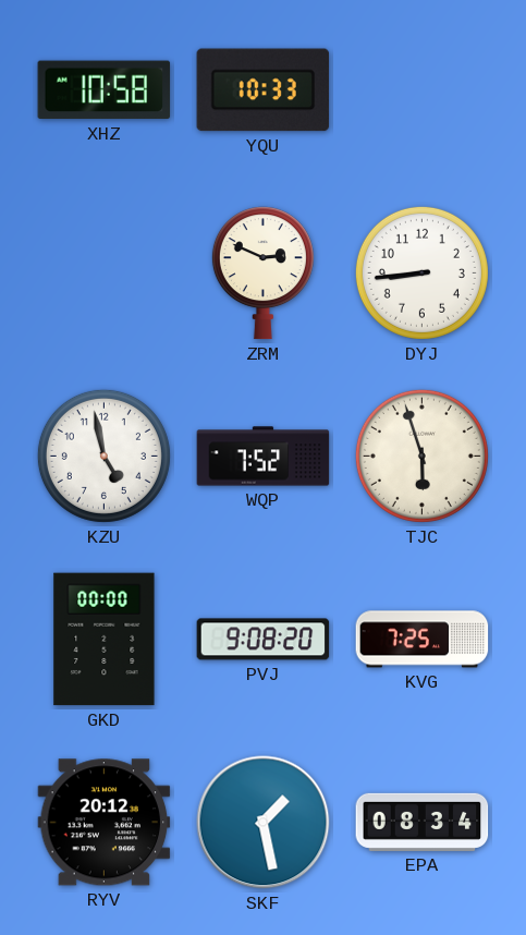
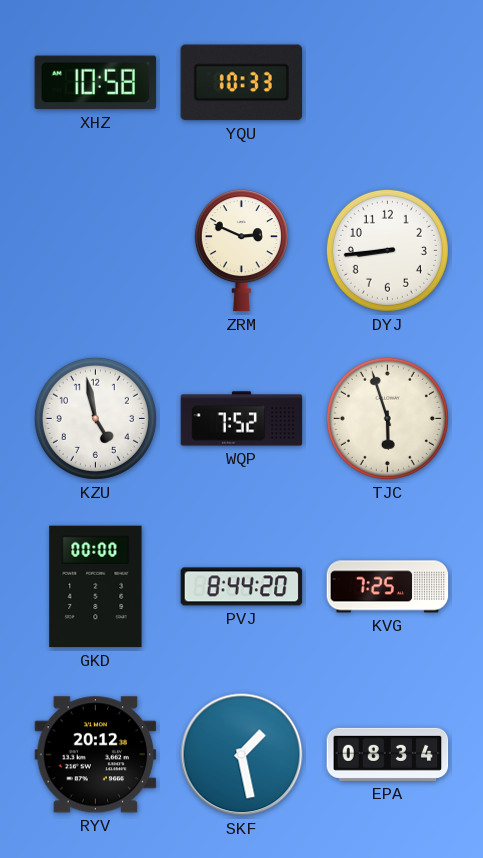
PVJ: 9:08 -> 8:44
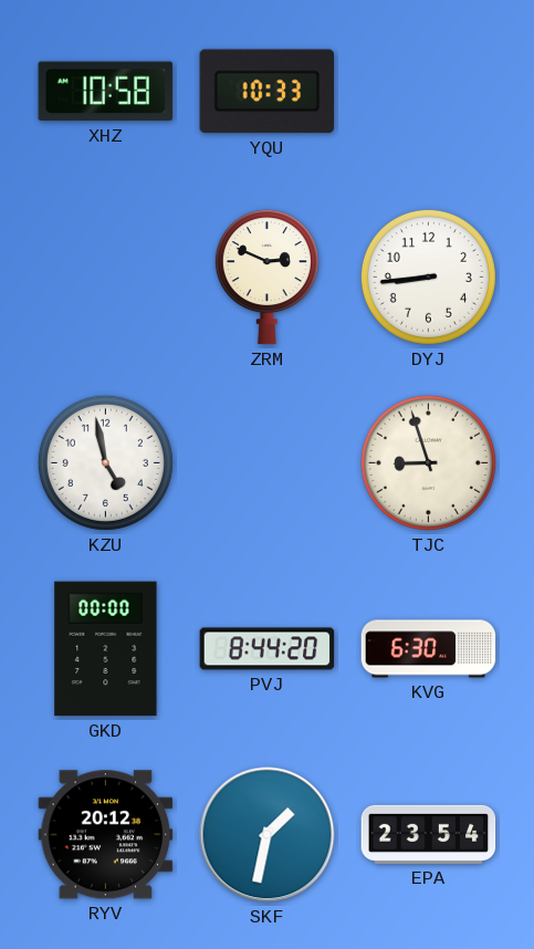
WQP: 7:52 -> none
TJC: 5:57 -> 8:57
KVG: 7:25 -> 6:30
SKF: 1:28 -> 1:32
EPA: 08:34 -> 23:54
